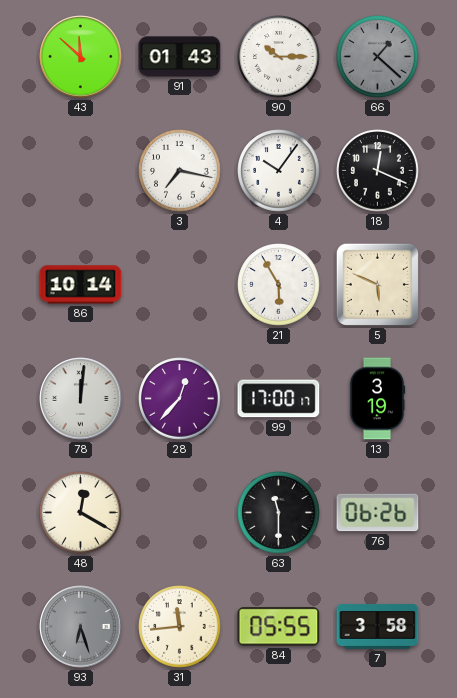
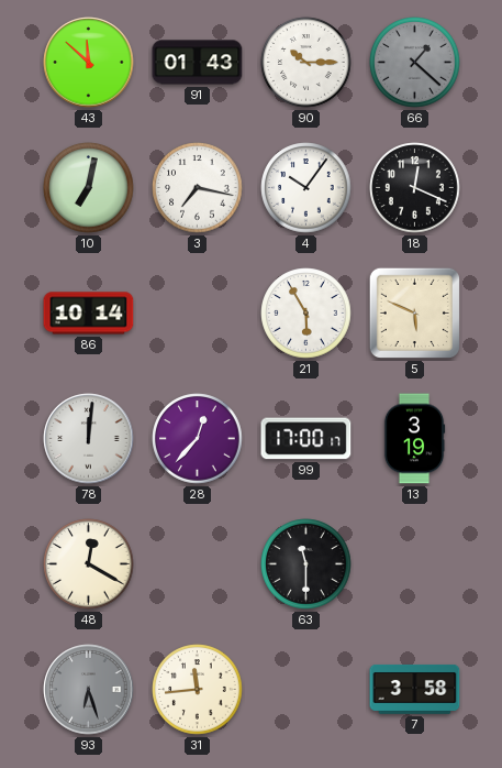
10: none -> 7:02
76: 06:26 -> none
84: 05:55 -> none
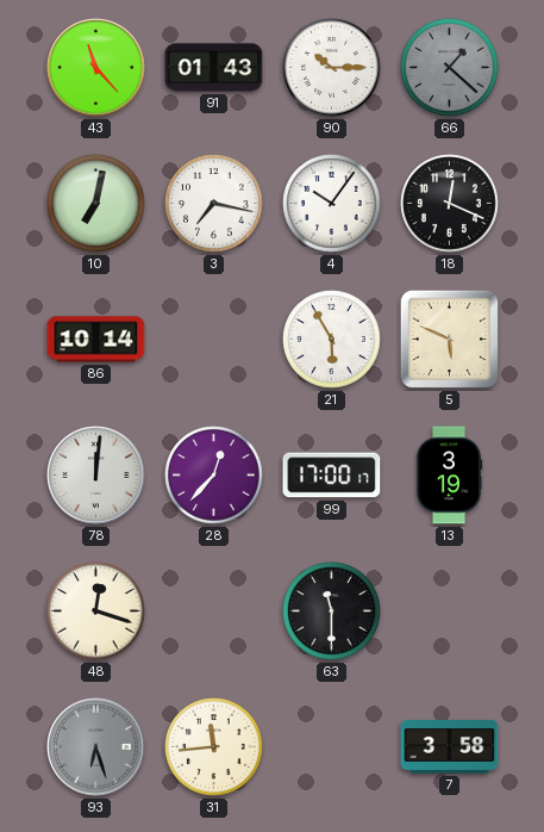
43: 11:52 -> 11:23
48: 12:20 -> 12:18
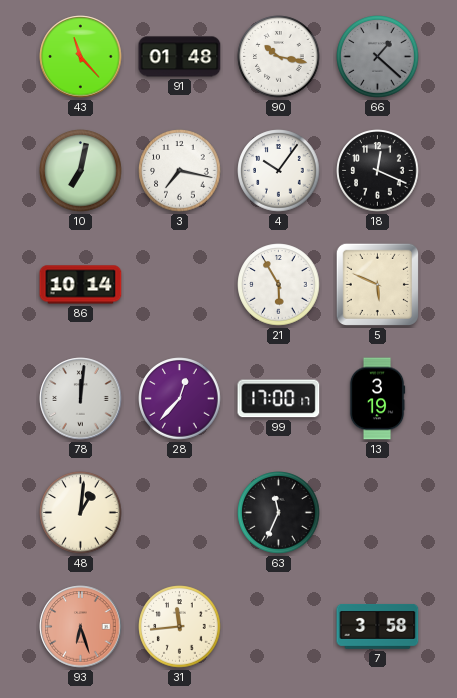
91: 01:43 -> 01:48
90: 10:15 -> 10:17
48: 12:18 -> 1:01
63: 11:30 -> 11:34
93 dial: grey -> salmon
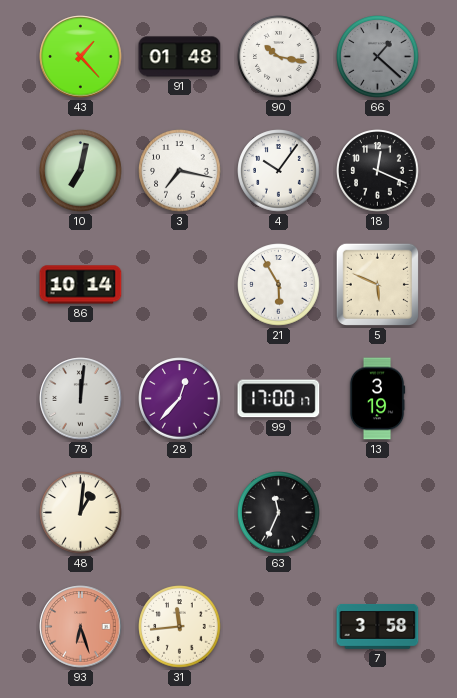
43: 11:23 -> 1:23
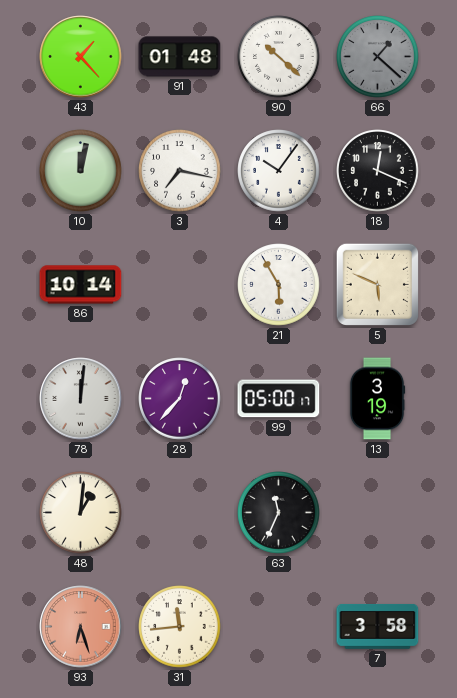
90: 10:17 -> 10:22
10: 7:02 -> 12:02
99: 17:00 -> 05:00
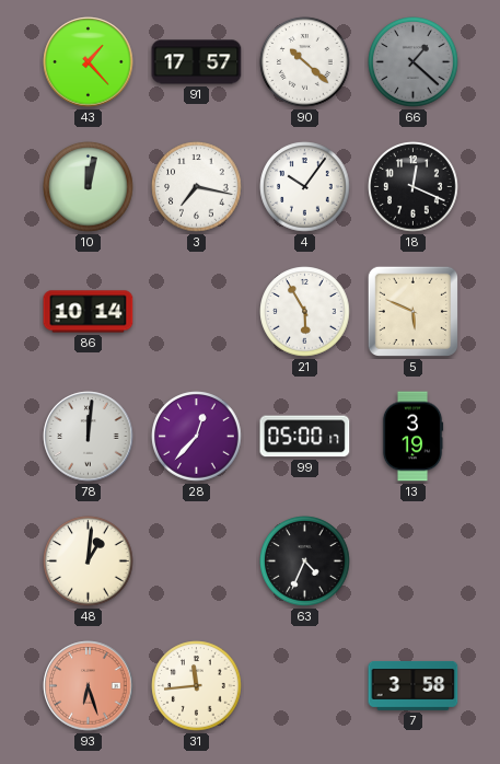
91: 01:48 -> 17:57
63: 11:34 -> 4:34
